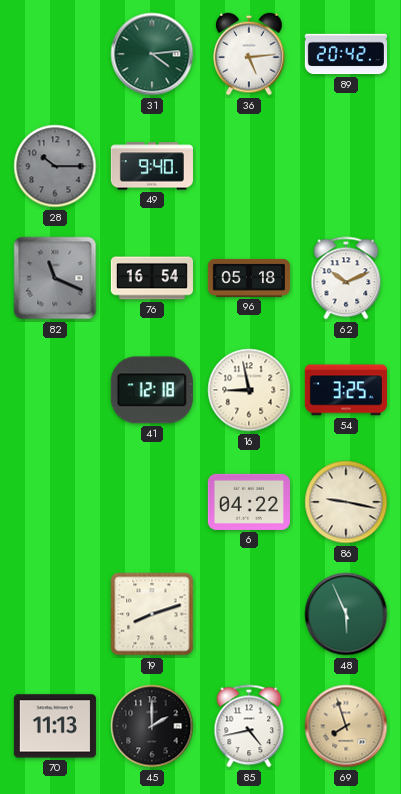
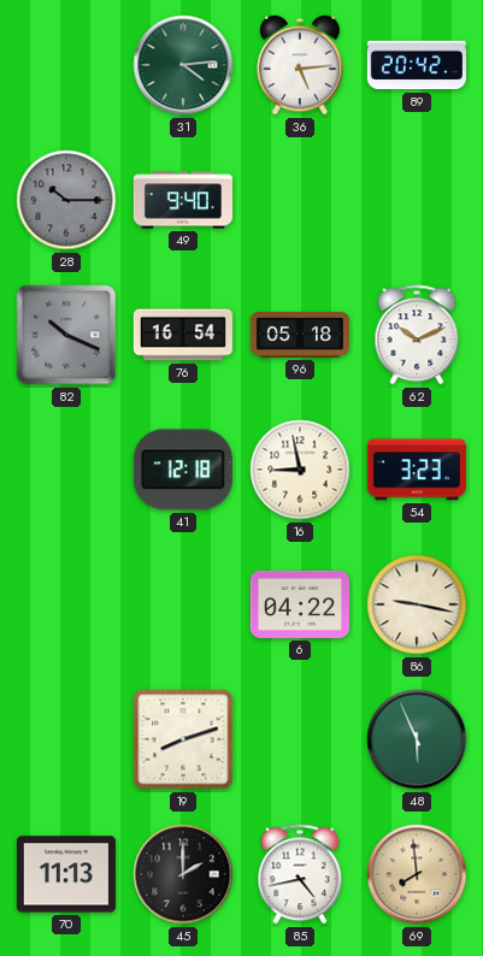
82: 11:19 -> 10:19
54: 3:25 -> 3:23
69: 7:57 -> 7:59
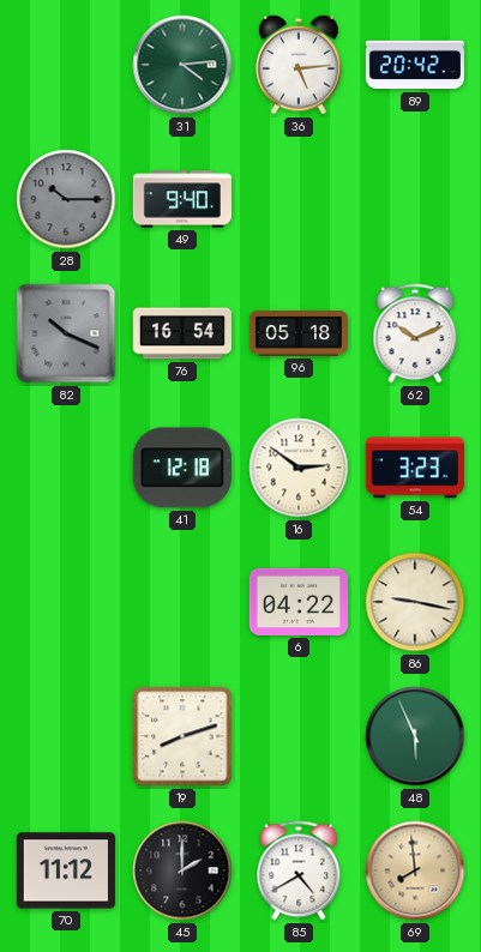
16: 8:58 -> 2:51
70: 11:13 -> 11:12
85: 4:43 -> 4:40
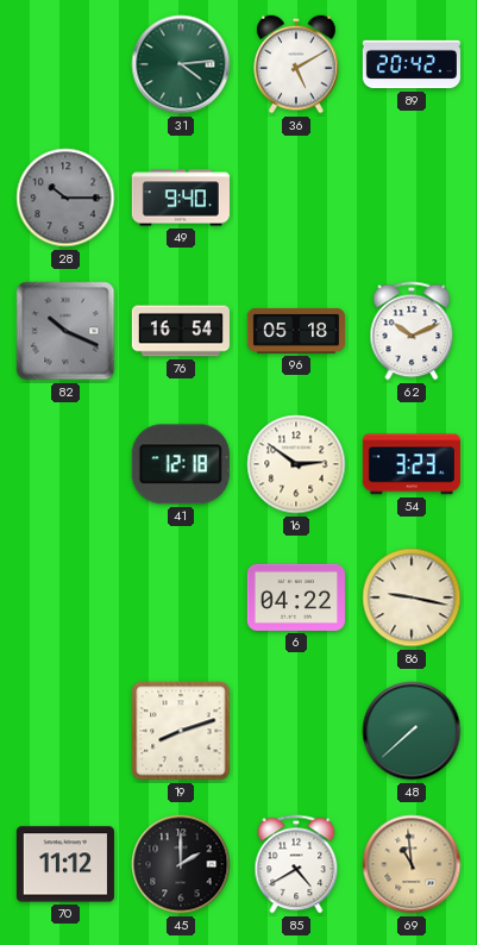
36: 5:14 -> 5:10
48: 5:56 -> 7:38
69: 7:59 -> 10:59
